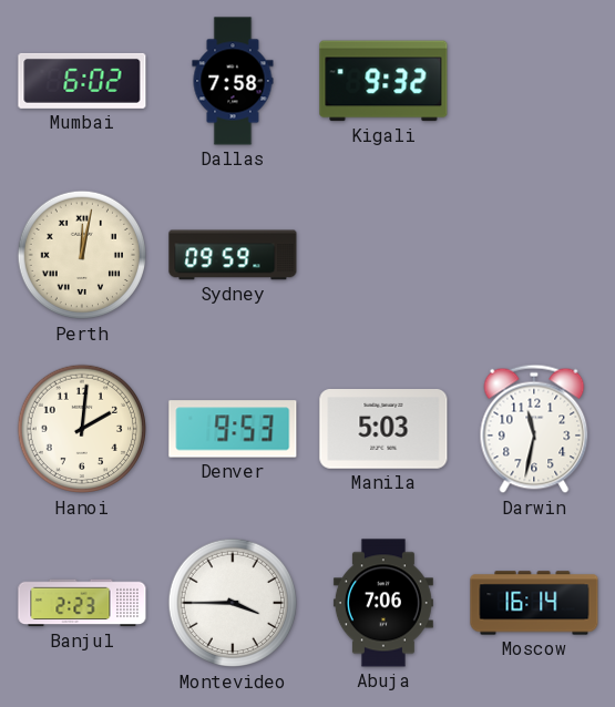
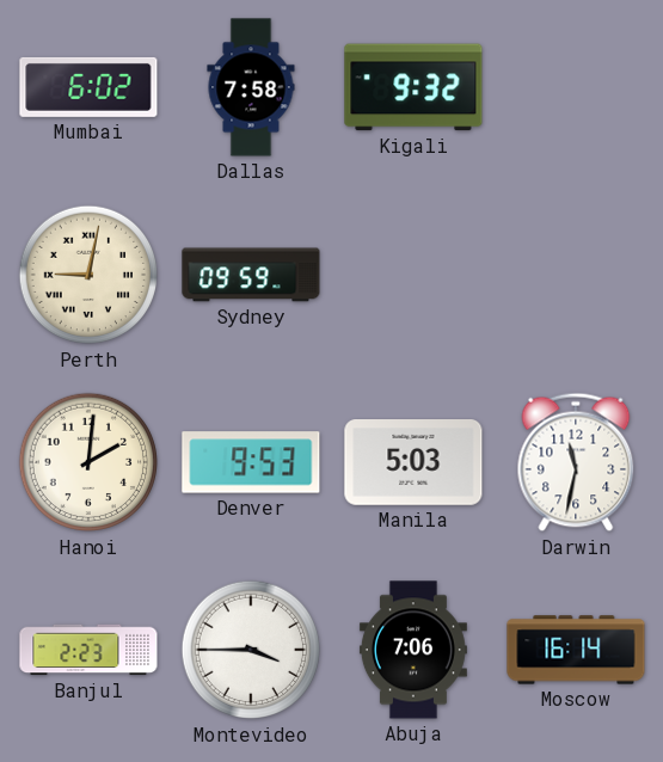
Perth: 12:02 -> 9:02
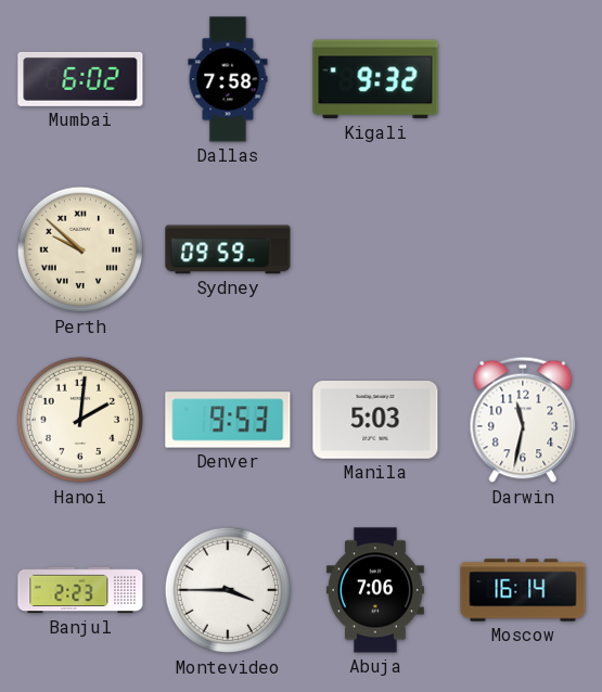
Perth: 9:02 -> 9:52
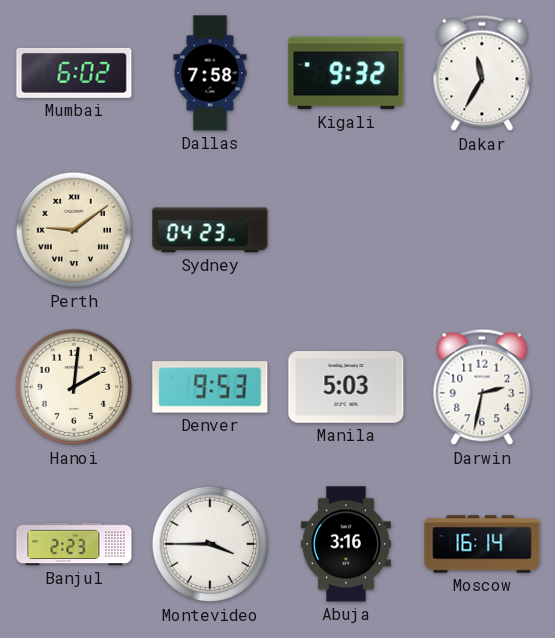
Dakar: none -> 11:35
Perth: 9:52 -> 9:09
Sydney: 09:59 -> 04:23
Darwin: 11:32 -> 2:32
Abuja: 7:06 -> 3:16
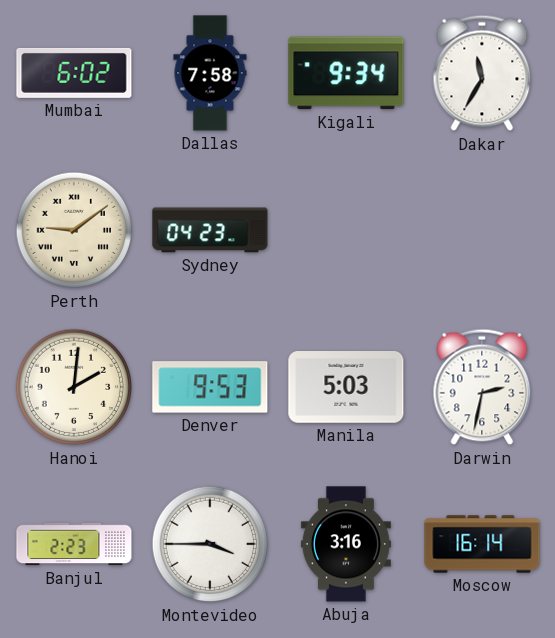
Kigali: 9:32 -> 9:34
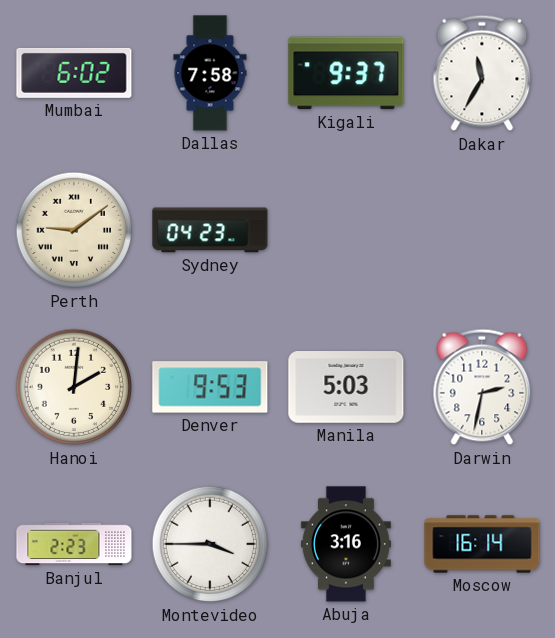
Kigali: 9:34 -> 9:37
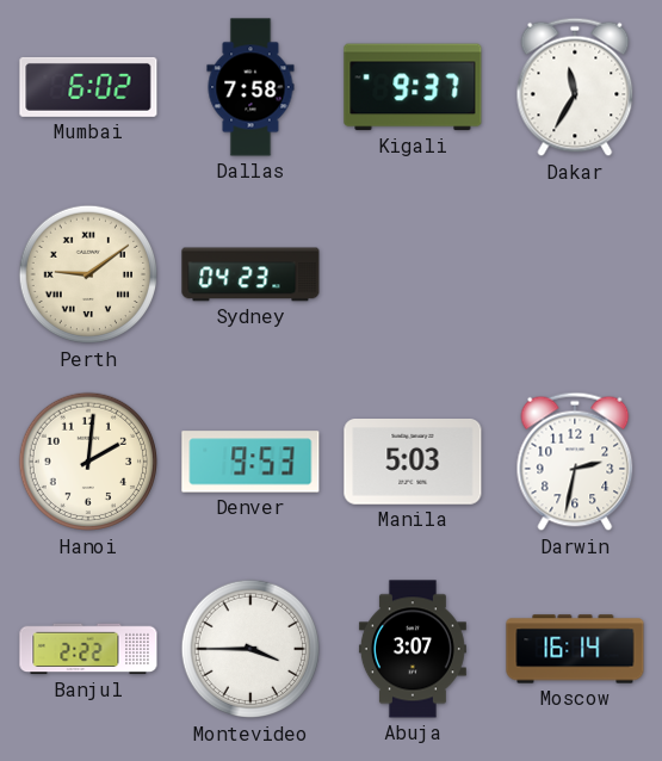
Banjul: 2:23 -> 2:22
Abuja: 3:16 -> 3:07
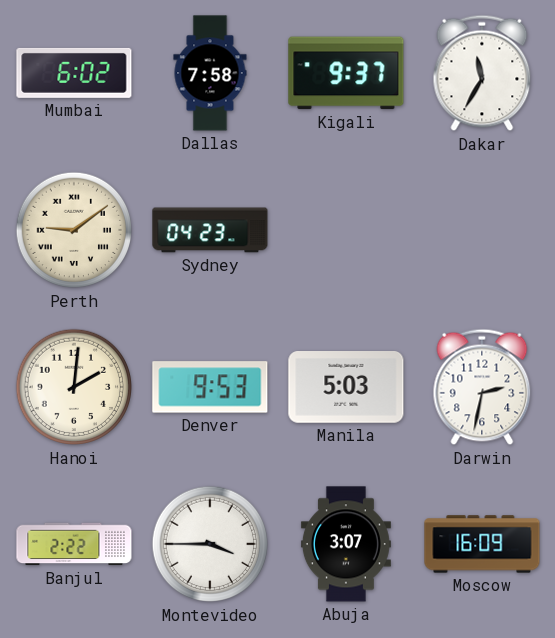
Moscow: 16:14 -> 16:09
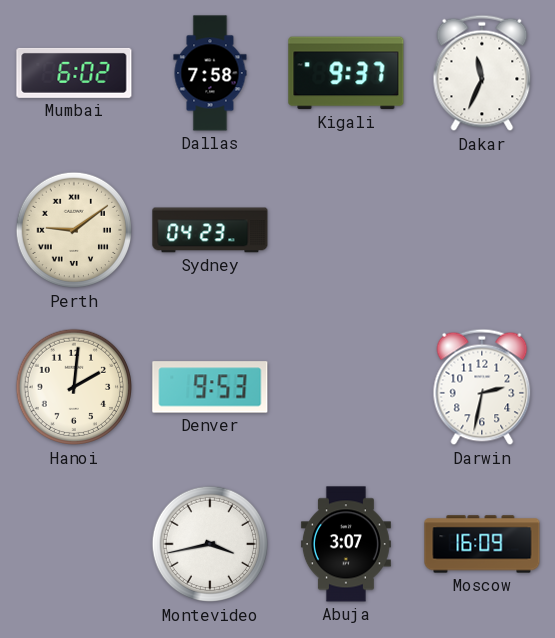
Dakar: 11:35 -> 11:34
Manila: 5:03 -> none
Banjul: 2:22 -> none
Montevideo: 3:45 -> 3:43
